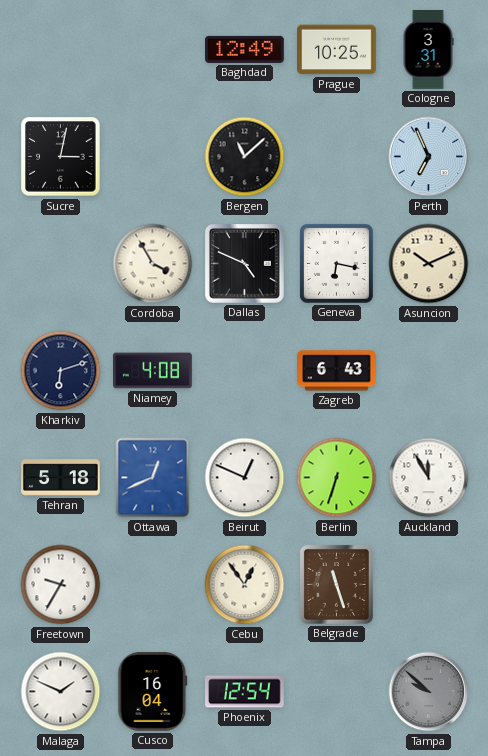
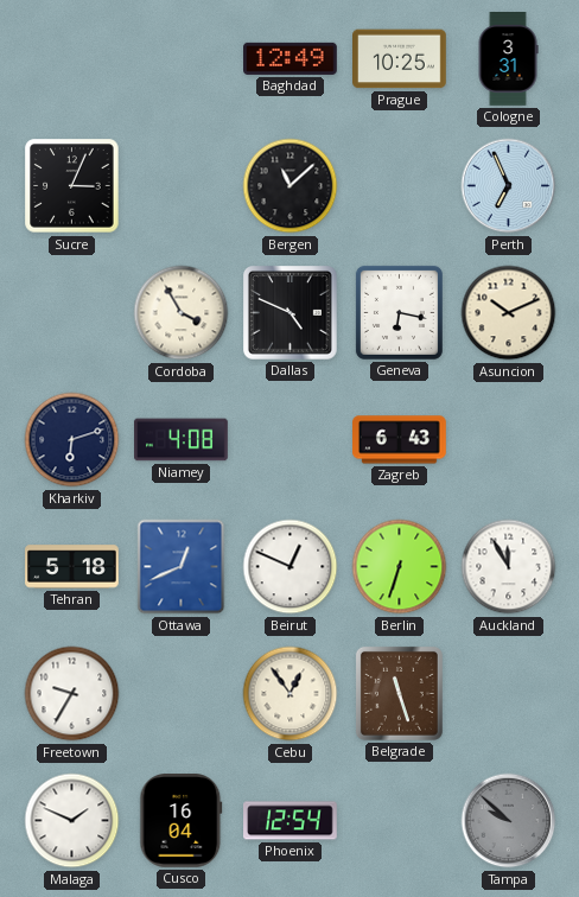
Sucre: 3:02 -> 3:04
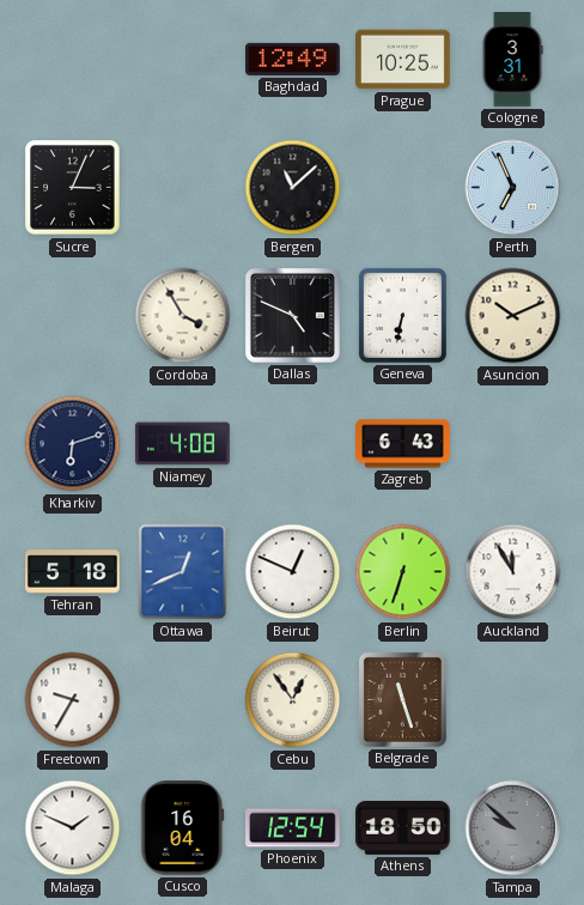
Geneva: 6:17 -> 6:32
Athens: none -> 18:50
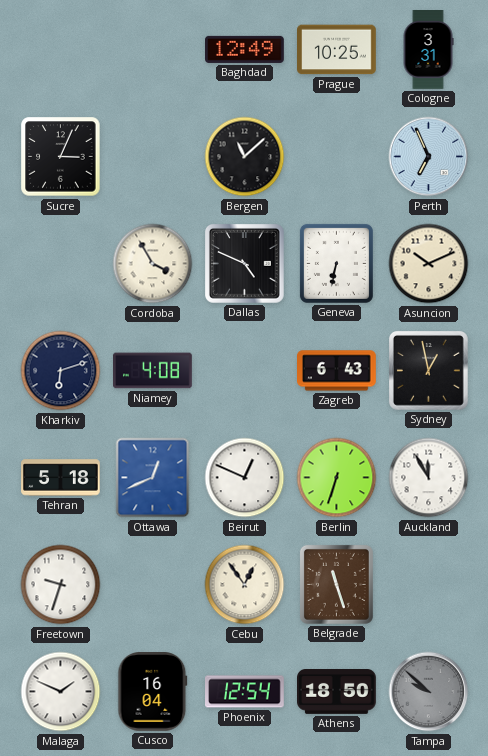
Sydney: none -> 12:58
Freetown: 9:35 -> 9:33
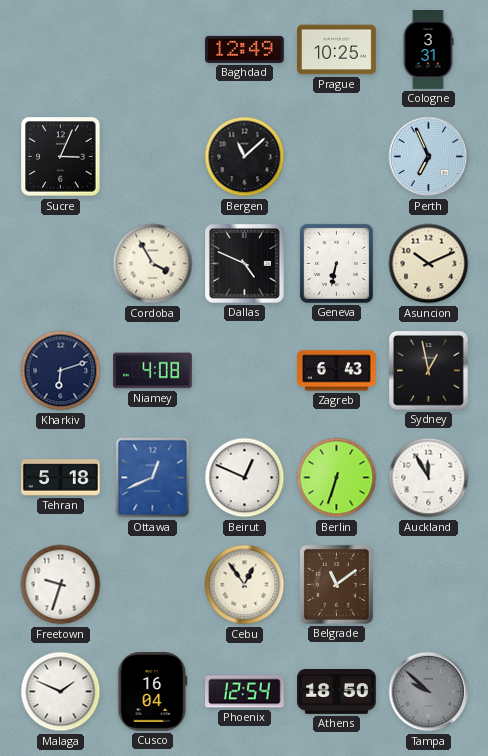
Belgrade: 11:27 -> 11:09
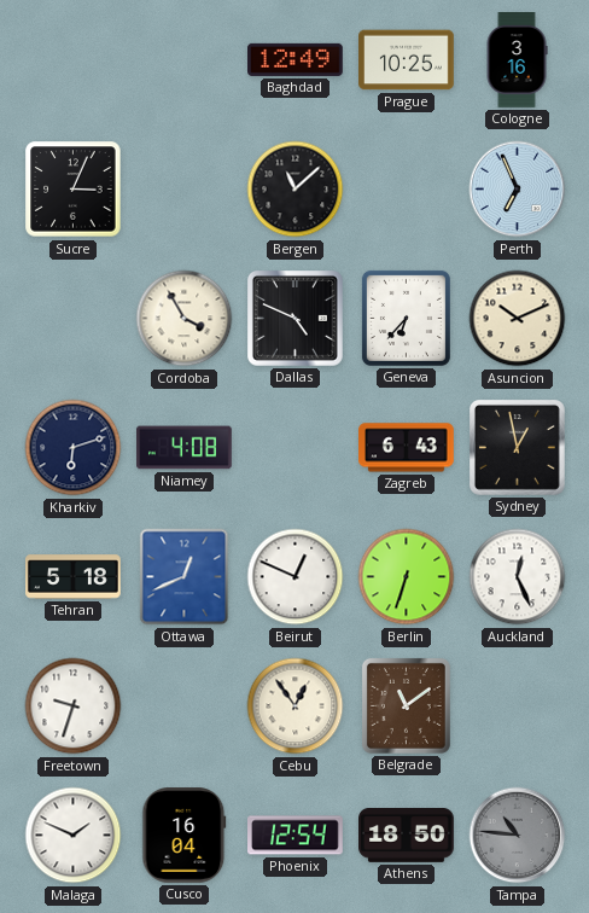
Cologne: 3:31 -> 3:16
Geneva: 6:32 -> 6:37
Auckland: 11:55 -> 12:26
Tampa: 9:52 -> 10:46
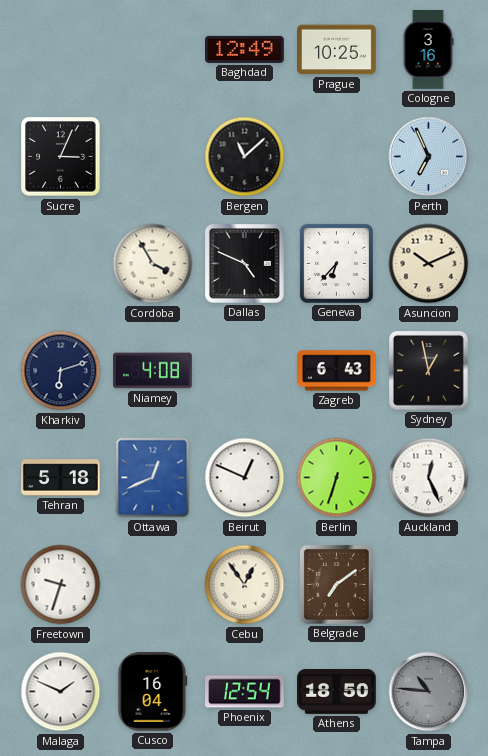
Belgrade: 11:09 -> 7:09
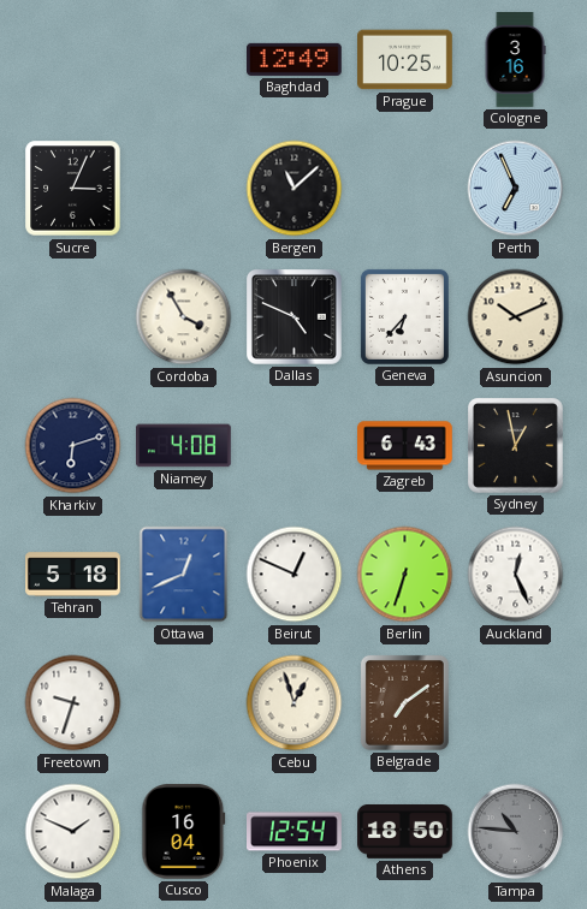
Cebu: 12:54 -> 12:57
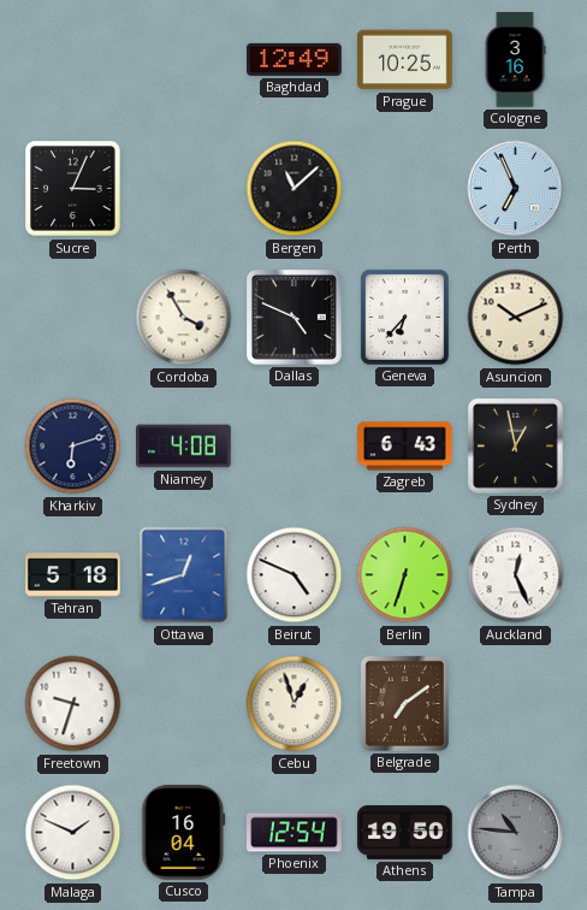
Ottawa: 12:41 -> 12:42
Beirut: 12:49 -> 4:49
Athens: 18:50 -> 19:50
